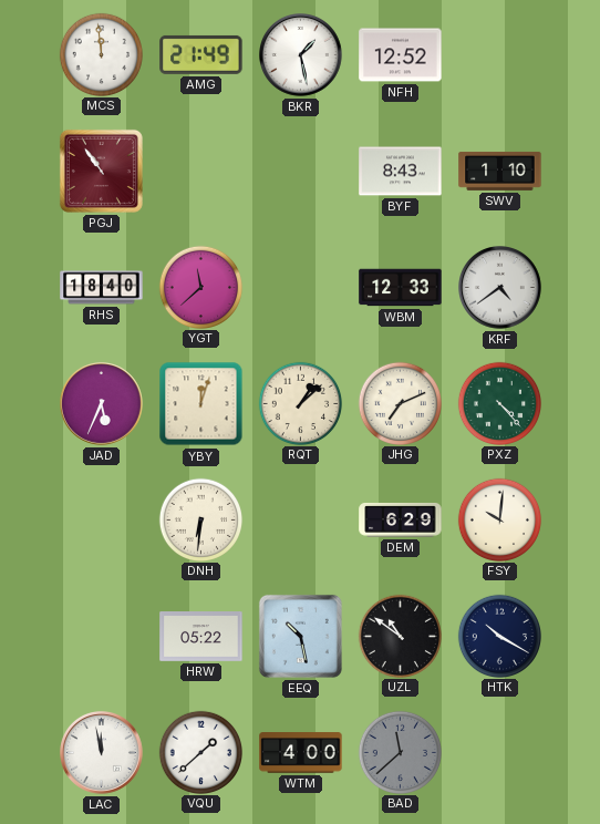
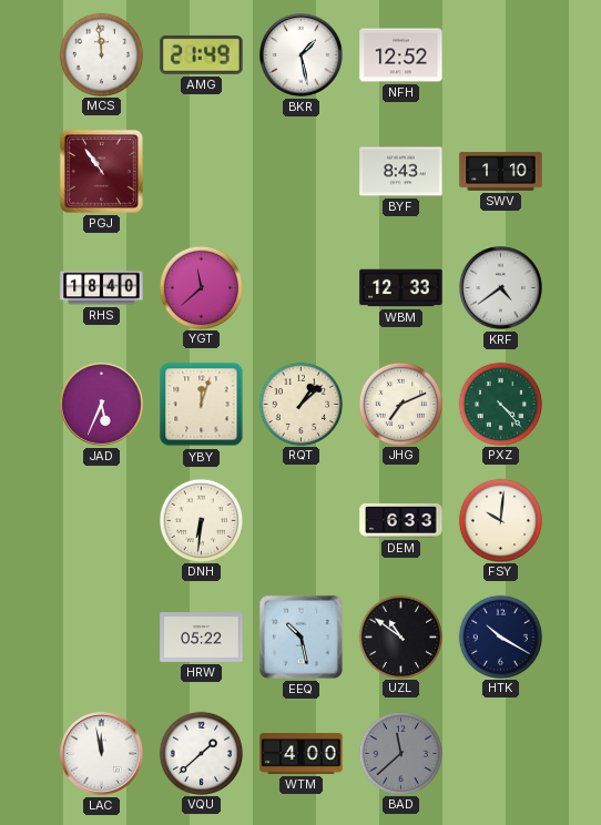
DEM: 6:29 -> 6:33
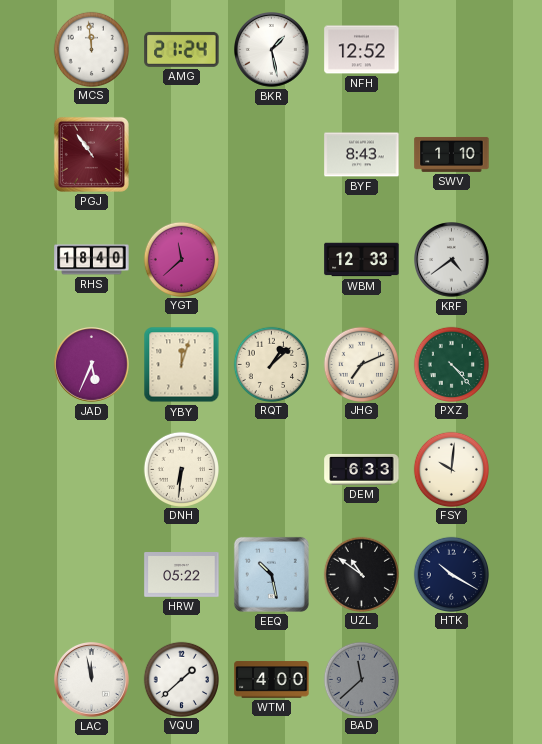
AMG: 21:49 -> 21:24
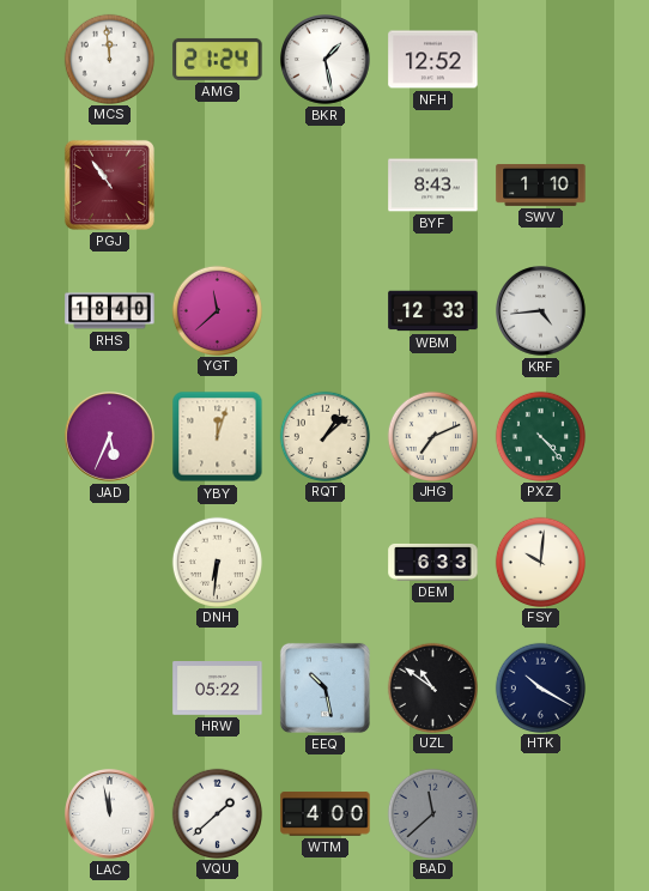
KRF: 4:39 -> 4:44
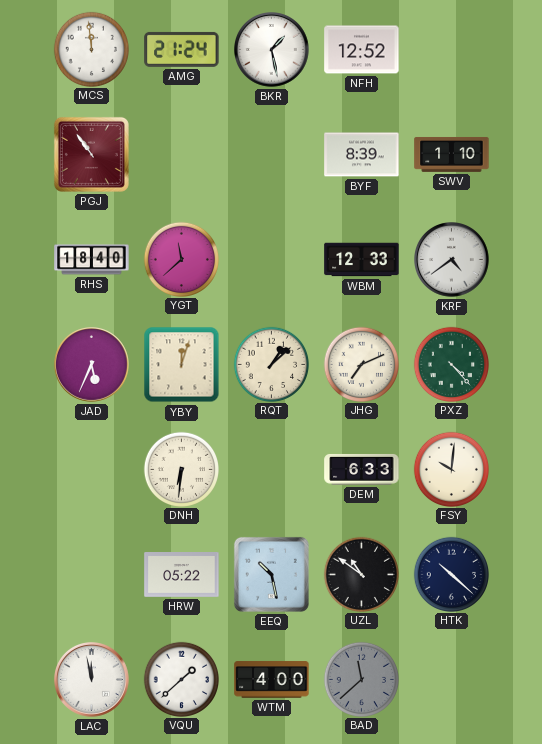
BYF: 8:43 -> 8:39
KRF: 4:44 -> 4:39
HTK: 10:20 -> 10:22
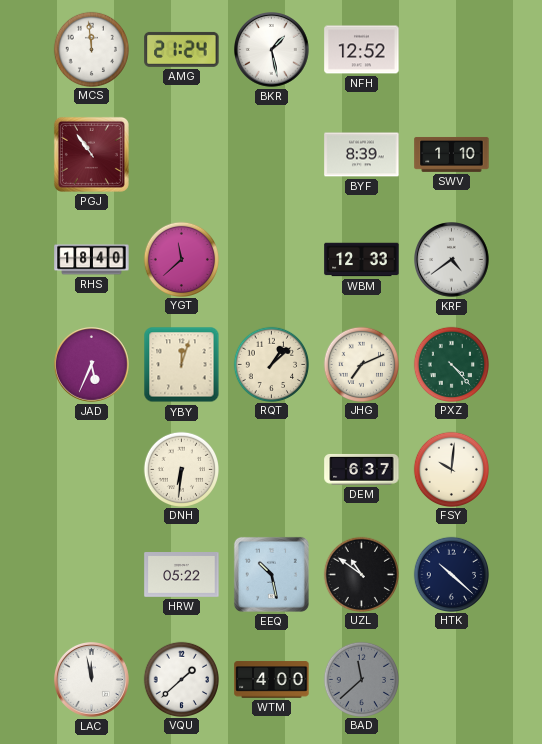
DEM: 6:33 -> 6:37
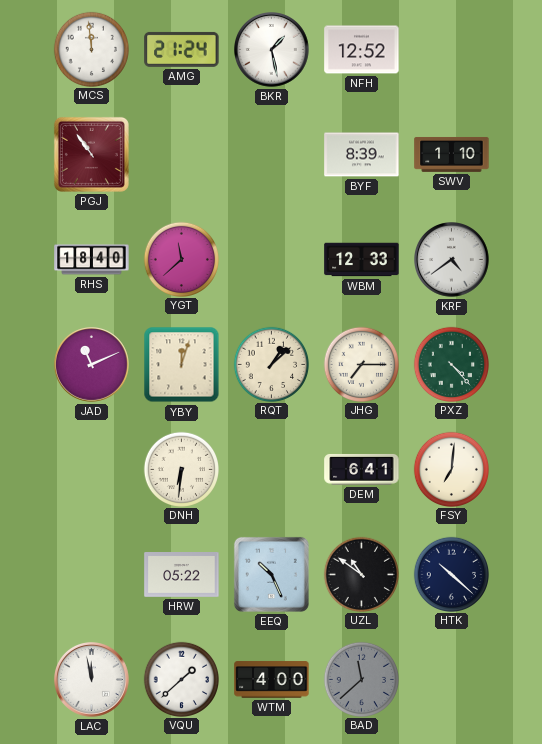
JAD: 5:34 -> 11:11
JHG: 7:11 -> 7:15
DEM: 6:37 -> 6:41
FSY: 10:01 -> 7:01
EEQ: 10:28 -> 10:26
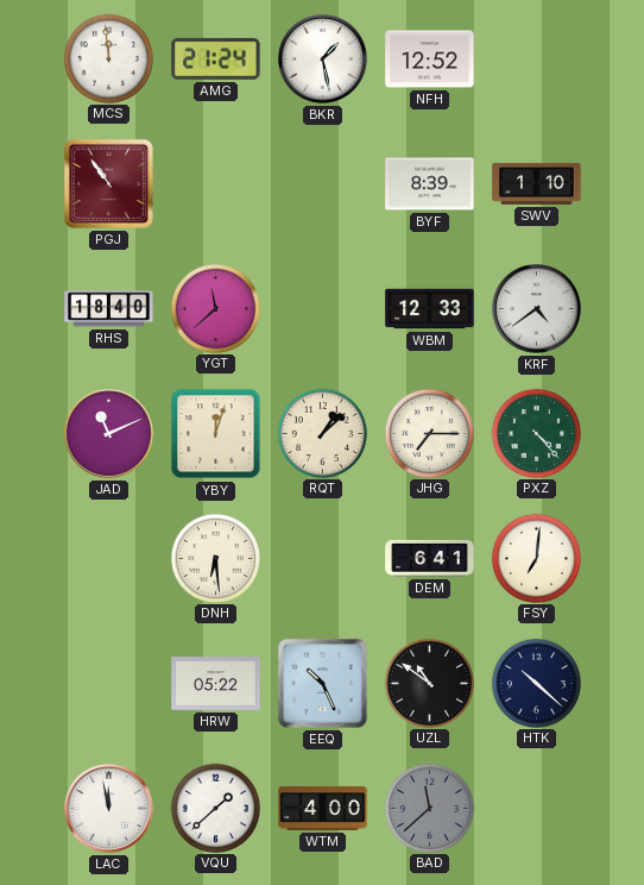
DNH: 6:31 -> 6:29
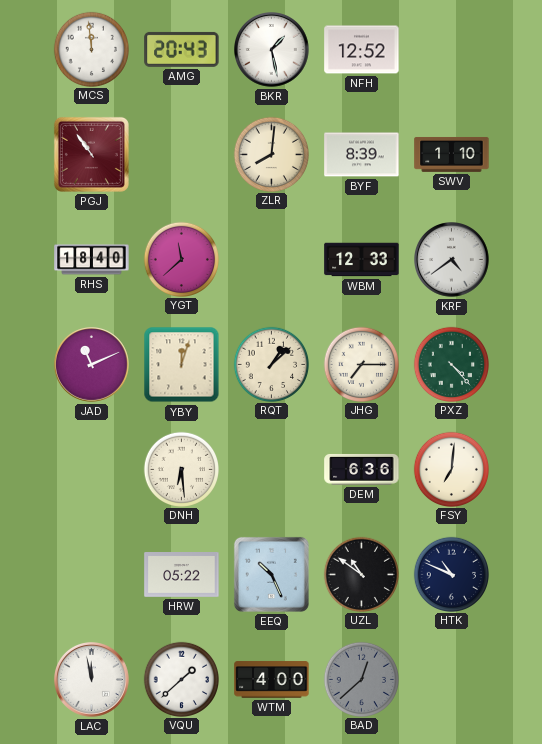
AMG: 21:24 -> 20:43
ZLR: none -> 8:01
DEM: 6:41 -> 6:36
HTK: 10:22 -> 10:49
BAD: 11:38 -> 12:38
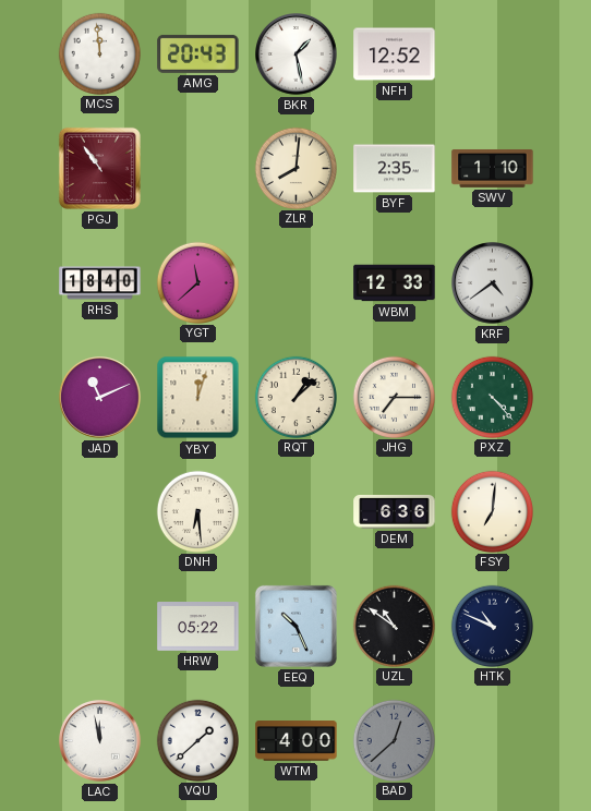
BYF: 8:39 -> 2:35
